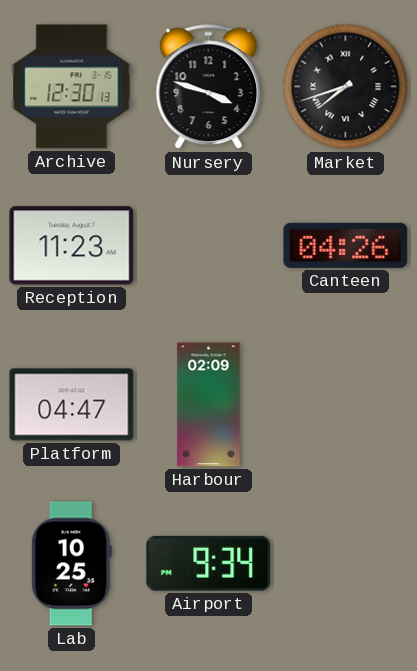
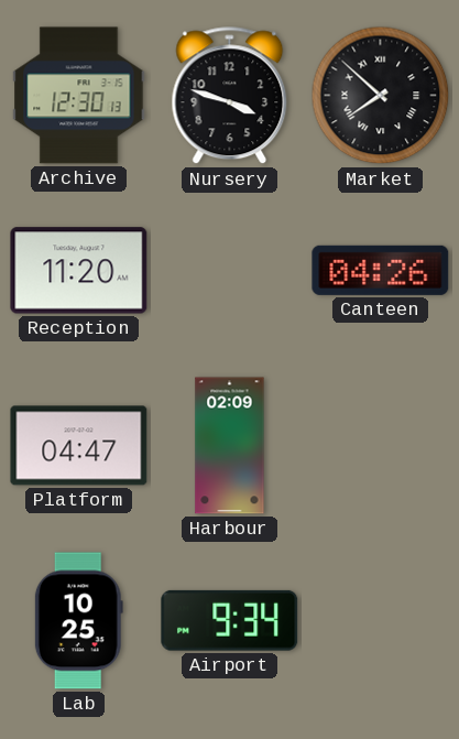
Market: 7:42 -> 7:52
Reception: 11:23 -> 11:20
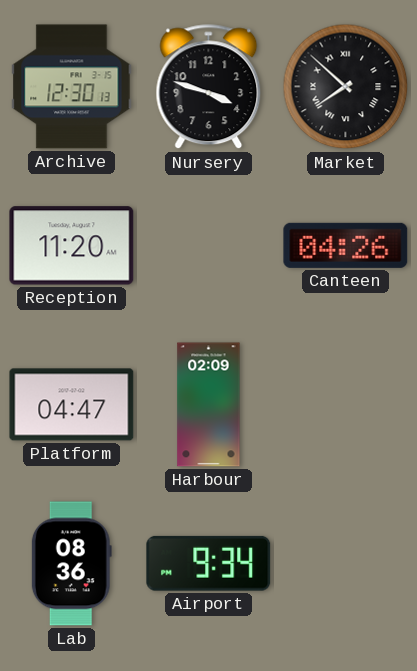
Lab: 10:25 -> 08:36
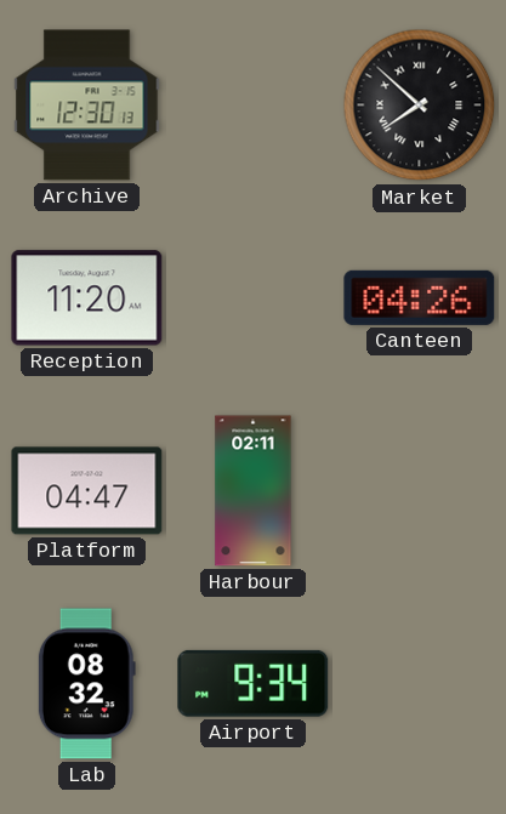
Nursery: 3:48 -> none
Harbour: 02:09 -> 02:11
Lab: 08:36 -> 08:32
